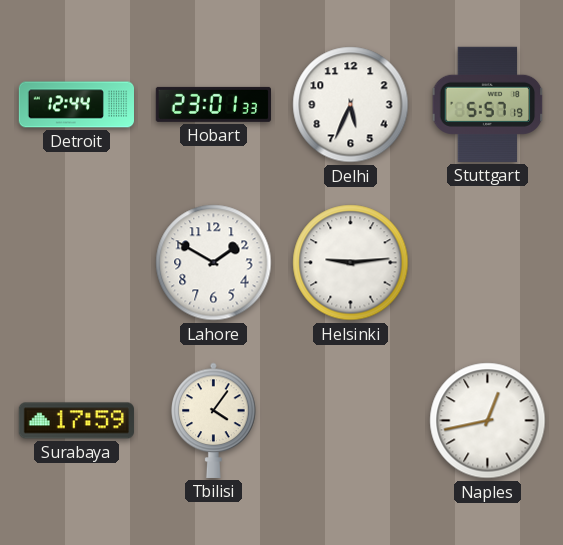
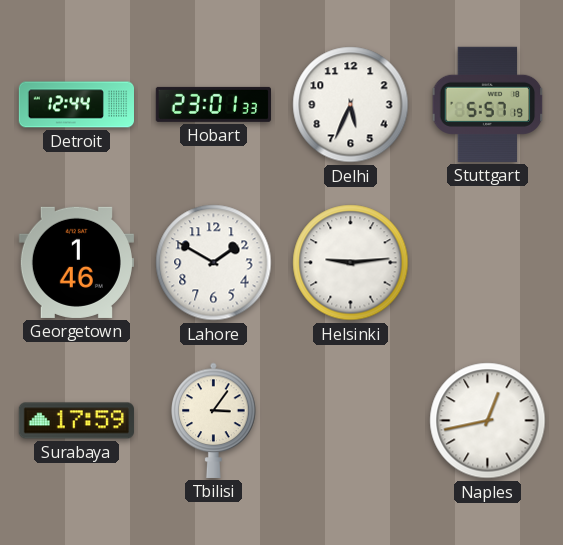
Georgetown: none -> 1:46
Tbilisi: 4:06 -> 3:06
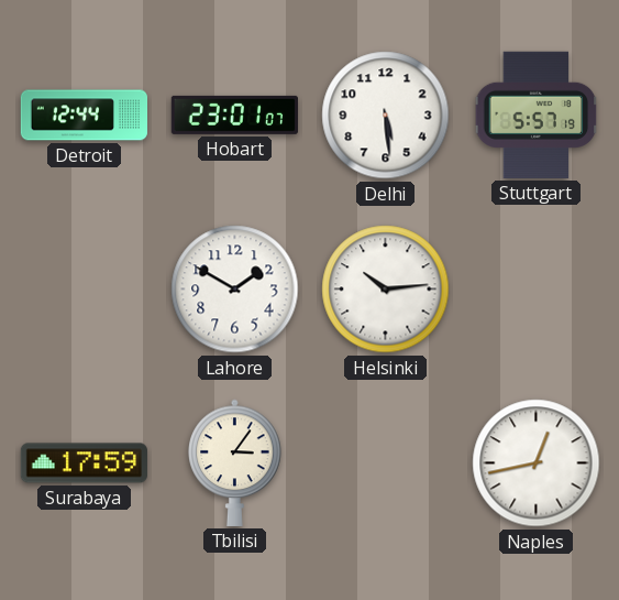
Hobart: 23:01:33 -> 23:01:07
Delhi: 5:34 -> 5:29
Georgetown: 1:46 -> none
Helsinki: 9:14 -> 10:14
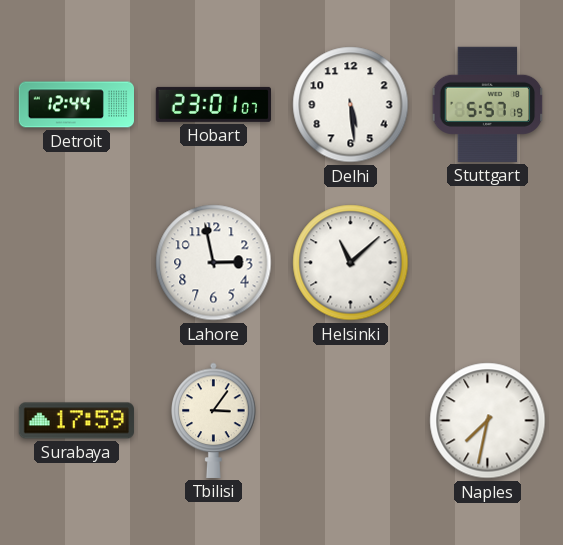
Lahore: 1:50 -> 2:58
Helsinki: 10:14 -> 11:08
Naples: 12:43 -> 7:32
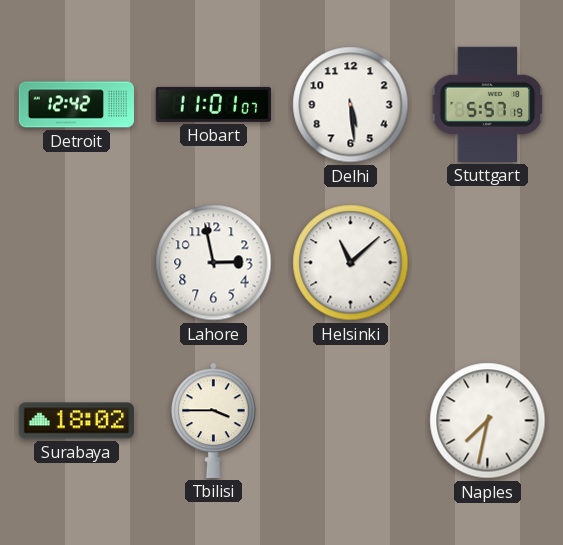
Detroit: 12:44 -> 12:42
Hobart: 23:01 -> 11:01
Surabaya: 17:59 -> 18:02
Tbilisi: 3:06 -> 3:45
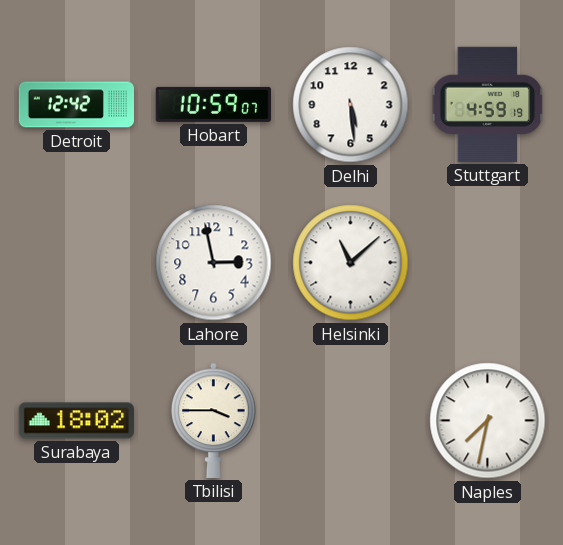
Hobart: 11:01 -> 10:59
Stuttgart: 5:57 -> 4:59
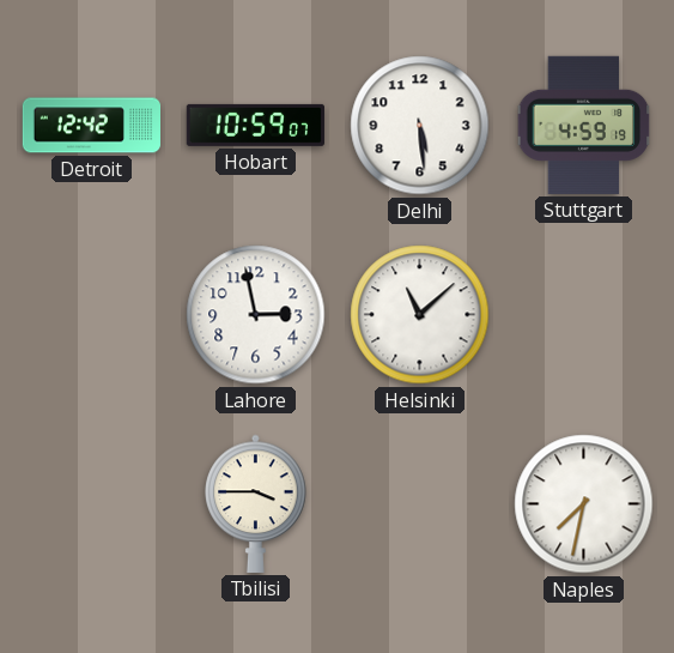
Surabaya: 18:02 -> none
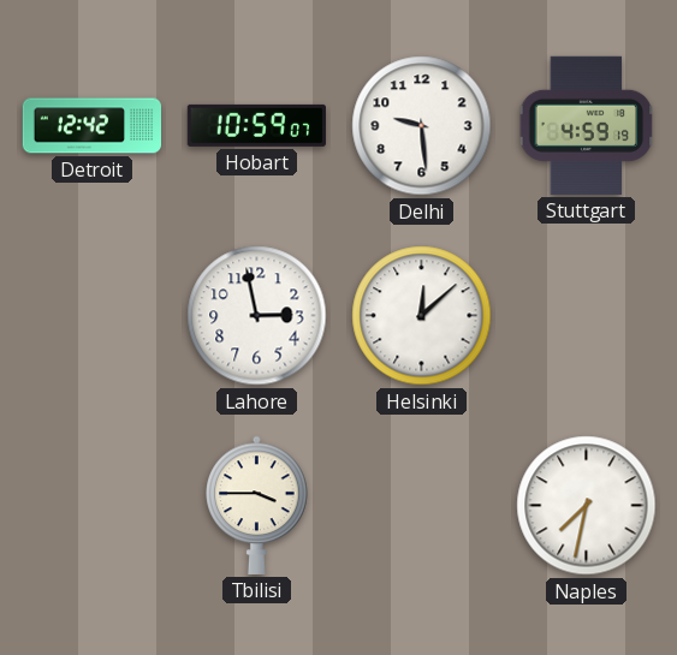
Delhi: 5:29 -> 9:29
Helsinki: 11:08 -> 12:08
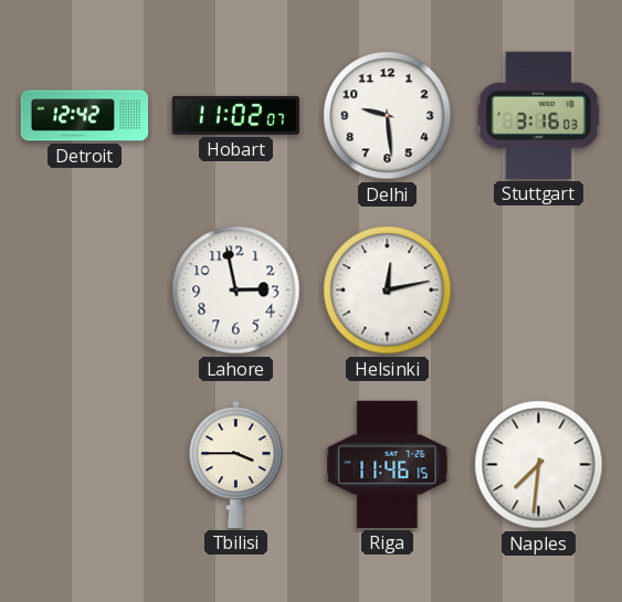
Hobart: 10:59 -> 11:02
Stuttgart: 4:59 -> 3:16
Helsinki: 12:08 -> 12:13
Riga: none -> 11:46
Naples: 7:32 -> 7:31
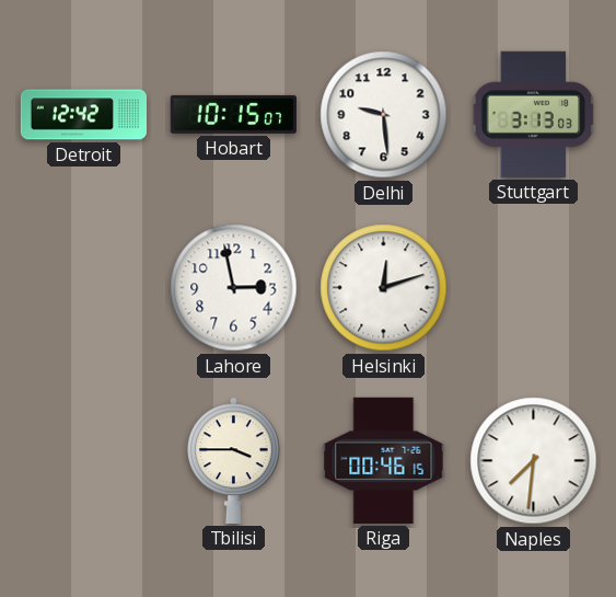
Hobart: 11:02 -> 10:15
Stuttgart: 3:16 -> 3:13
Helsinki: 12:13 -> 12:12
Riga: 11:46 -> 00:46
